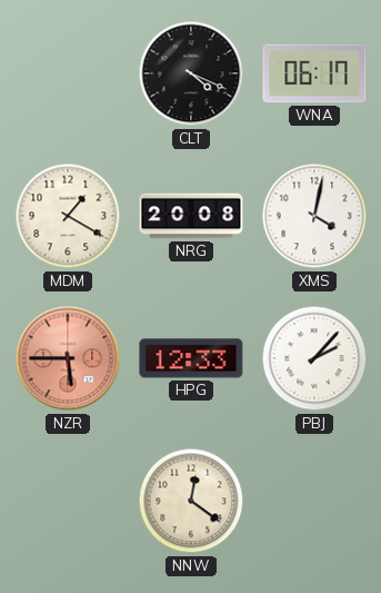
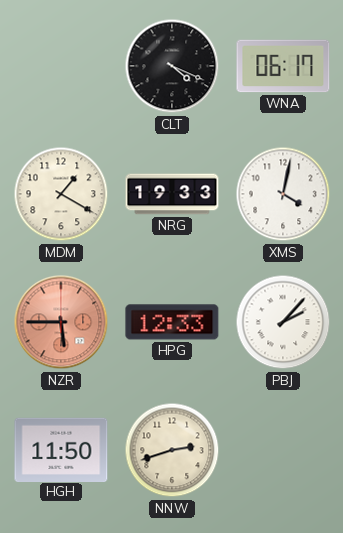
NRG: 20:08 -> 19:33
HGH: none -> 11:50
NNW: 12:21 -> 2:42
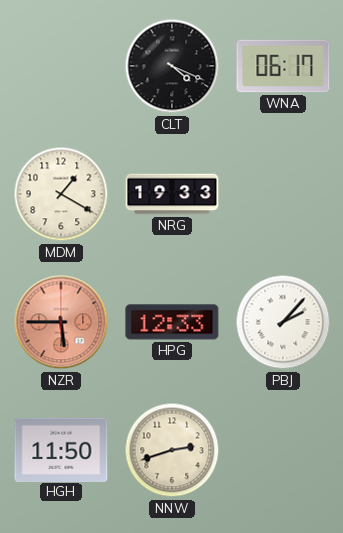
XMS: 4:02 -> none
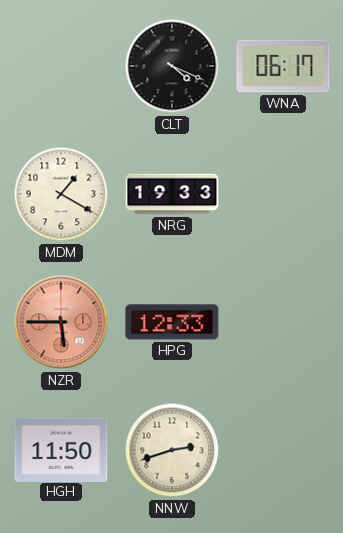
PBJ: 2:07 -> none
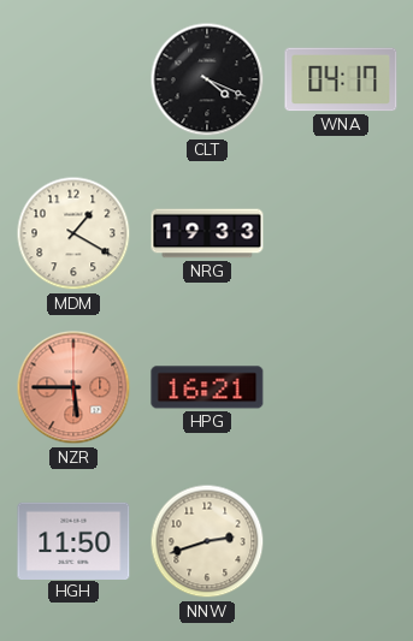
WNA: 06:17 -> 04:17
HPG: 12:33 -> 16:21
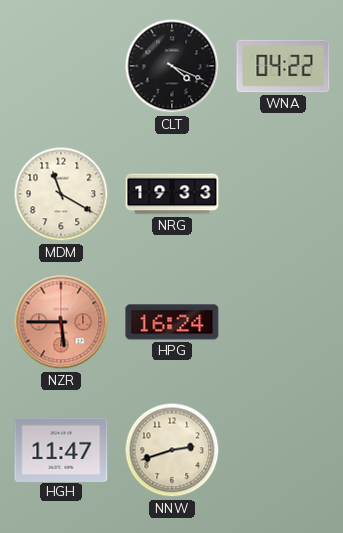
WNA: 04:17 -> 04:22
MDM: 1:20 -> 11:20
HPG: 16:21 -> 16:24
HGH: 11:50 -> 11:47
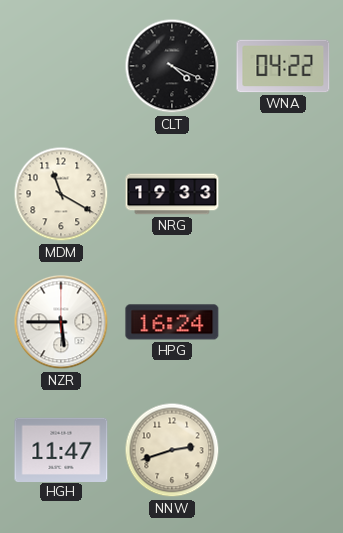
NZR dial: salmon -> white
